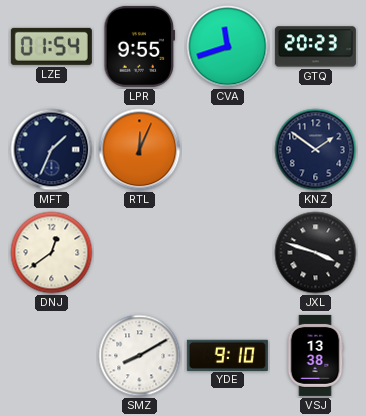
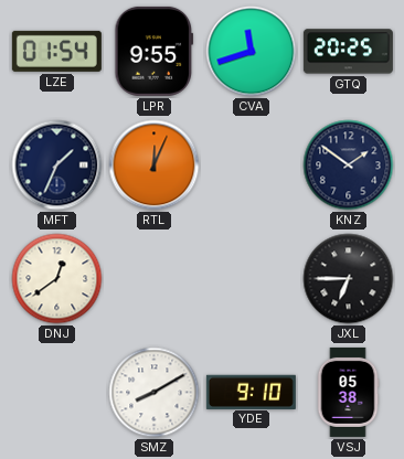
GTQ: 20:23 -> 20:25
JXL: 3:48 -> 6:45
VSJ: 13:38 -> 05:38
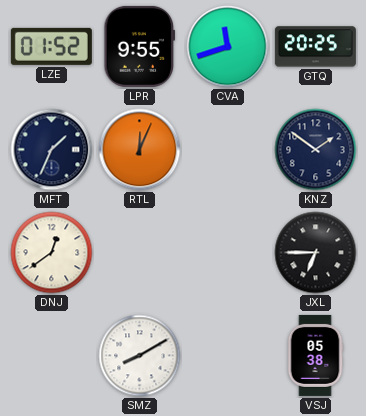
LZE: 01:54 -> 01:52
YDE: 9:10 -> none
